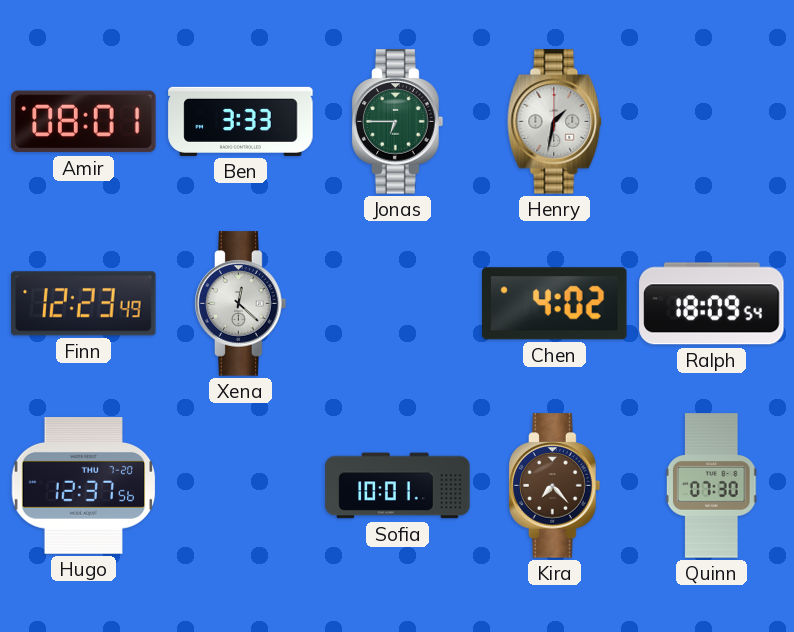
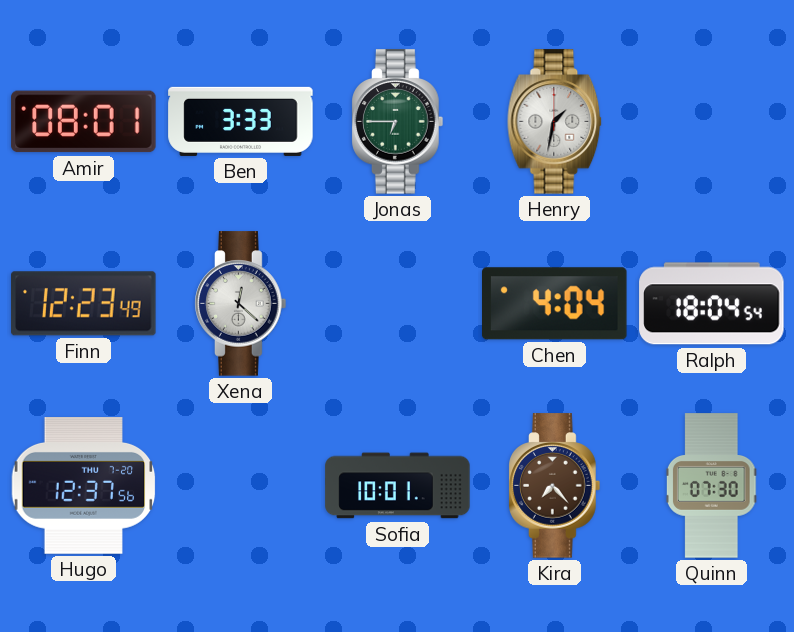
Chen: 4:02 -> 4:04
Ralph: 18:09 -> 18:04
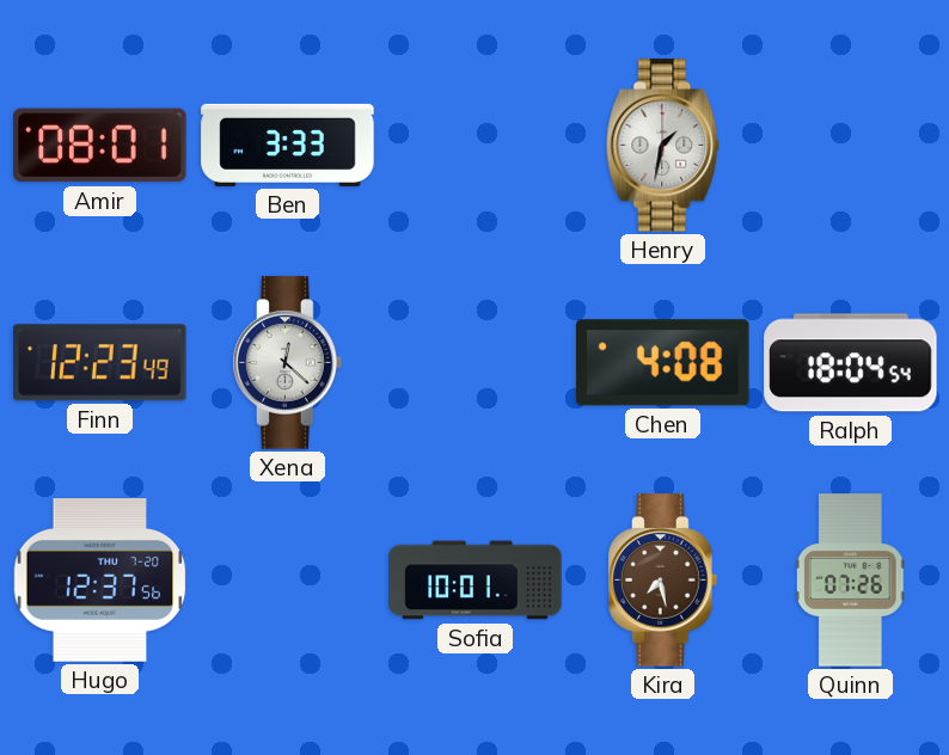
Jonas: 6:45 -> none
Chen: 4:04 -> 4:08
Kira: 7:23 -> 7:28
Quinn: 07:30 -> 07:26
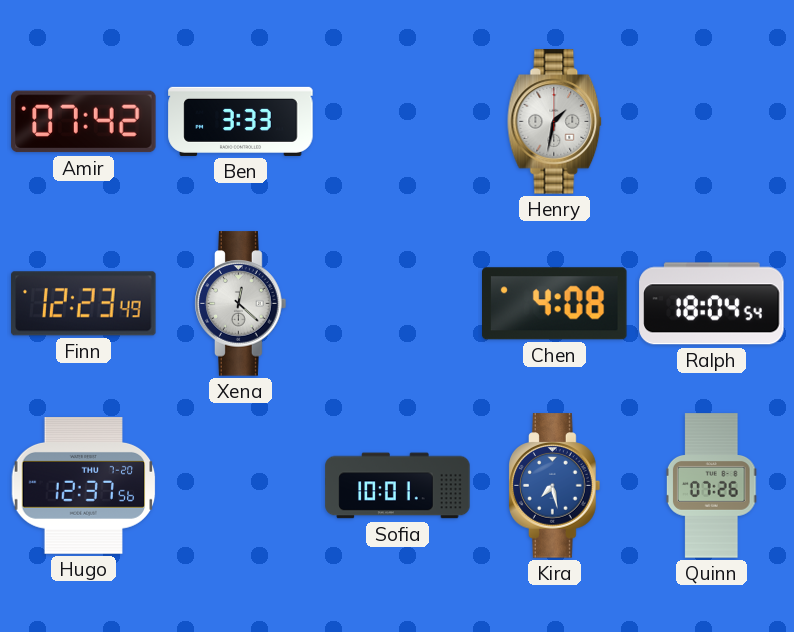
Amir: 08:01 -> 07:42
Kira dial: brown -> blue
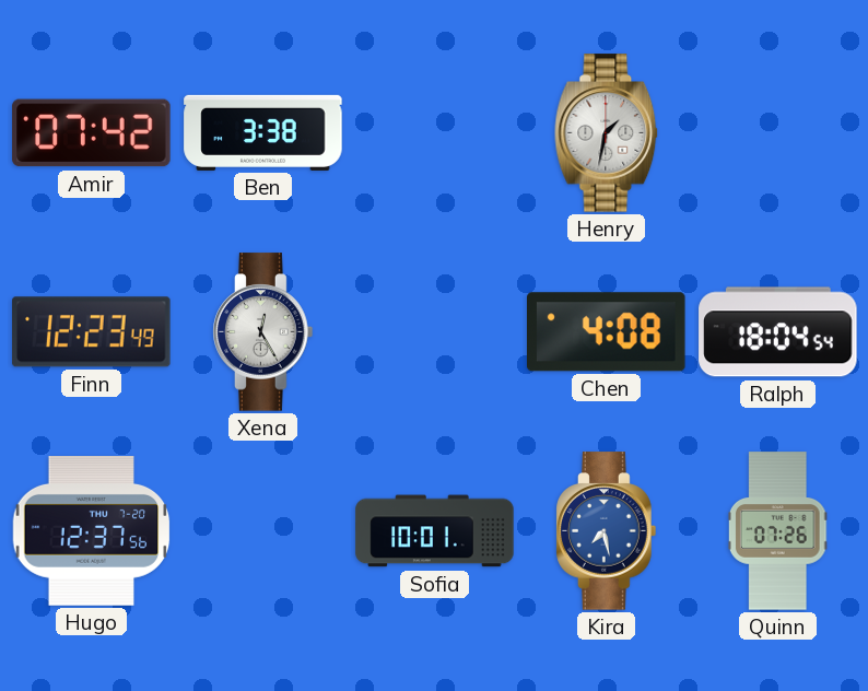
Ben: 3:33 -> 3:38
Xena: 12:22 -> 12:25
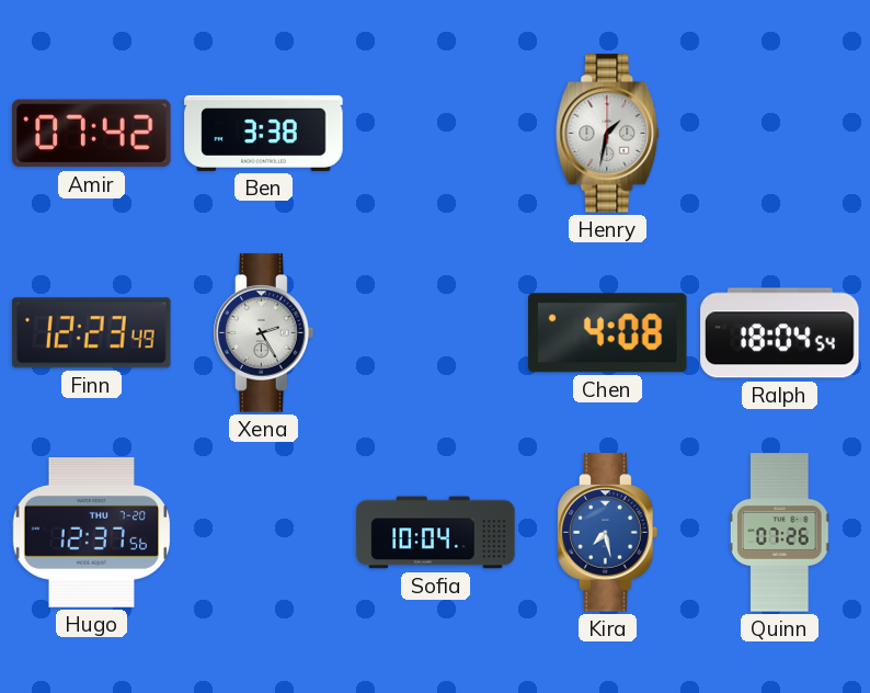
Xena: 12:25 -> 2:25
Sofia: 10:01 -> 10:04
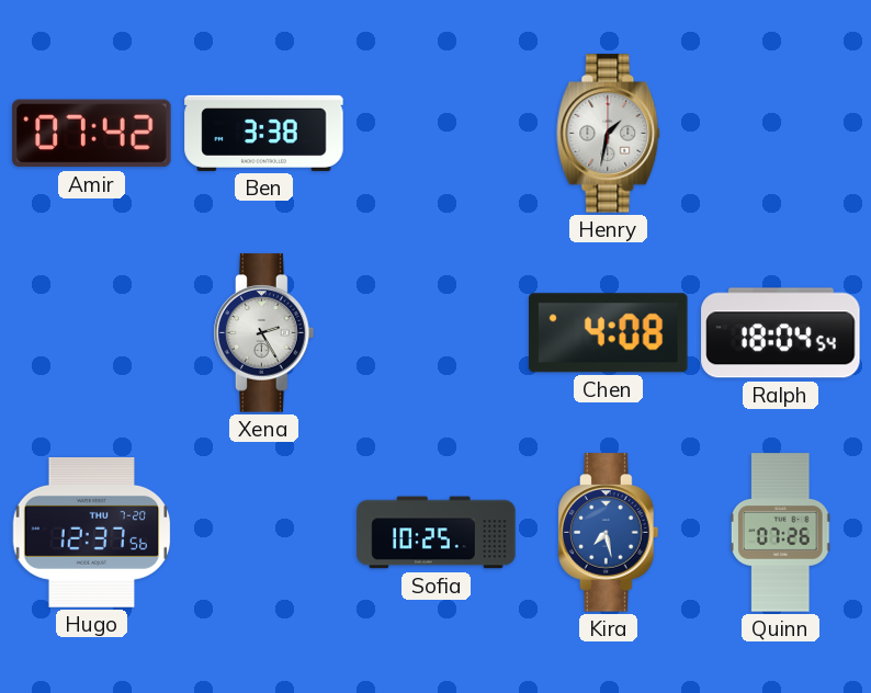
Finn: 12:23 -> none
Sofia: 10:04 -> 10:25
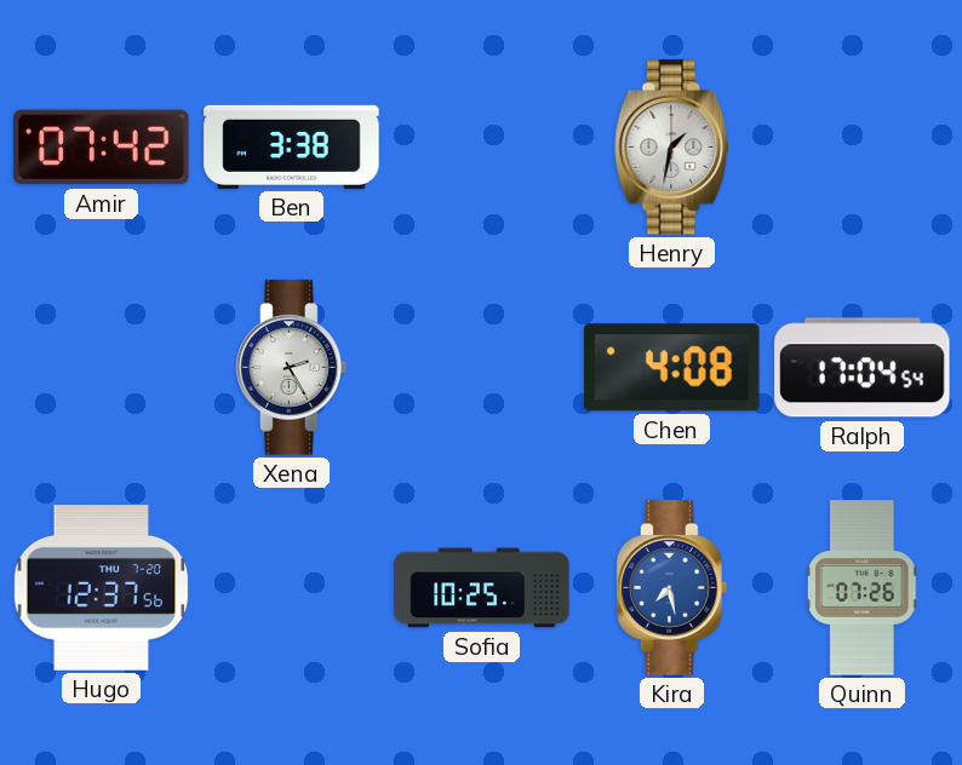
Ralph: 18:04 -> 17:04
